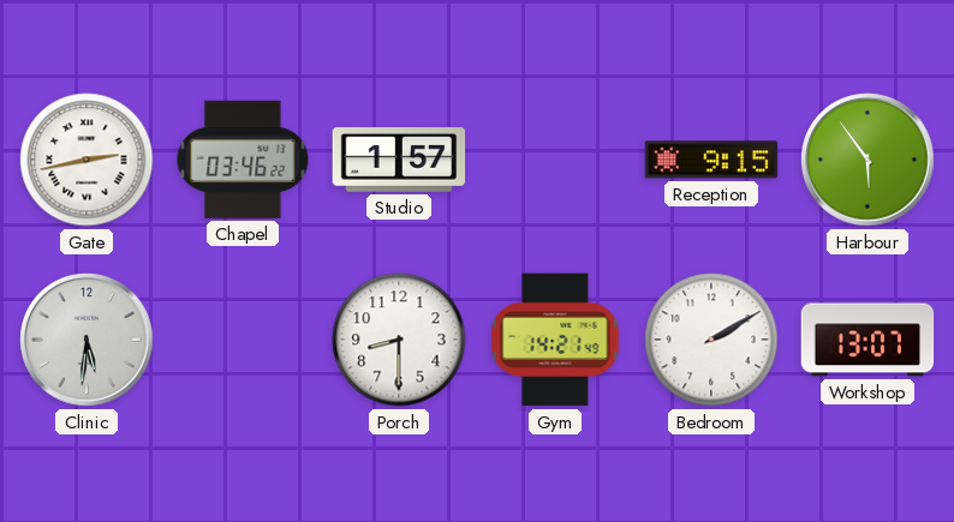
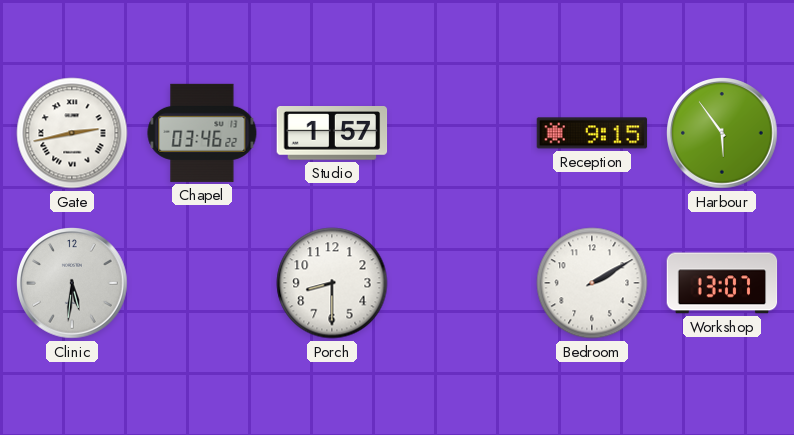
Gym: 14:21 -> none
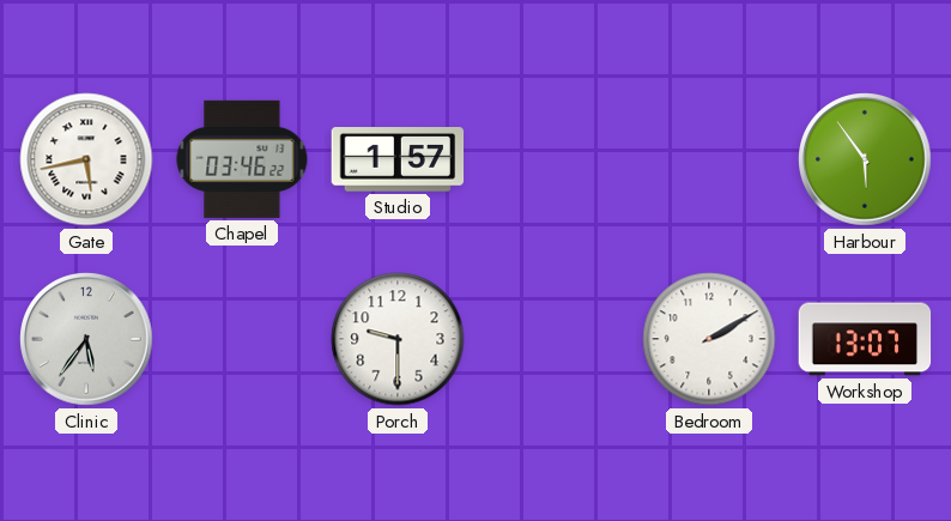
Gate: 2:43 -> 5:43
Reception: 9:15 -> none
Clinic: 5:31 -> 5:36
Porch: 8:30 -> 9:30
